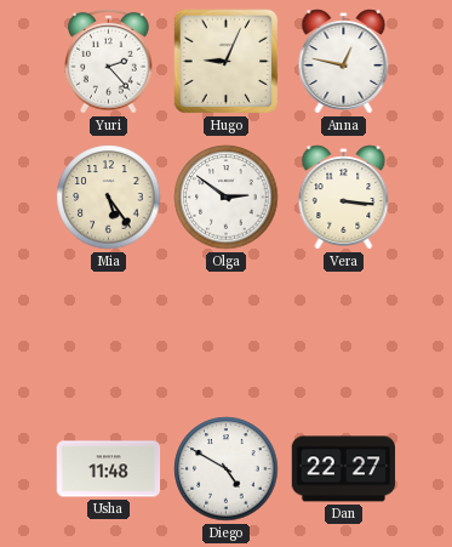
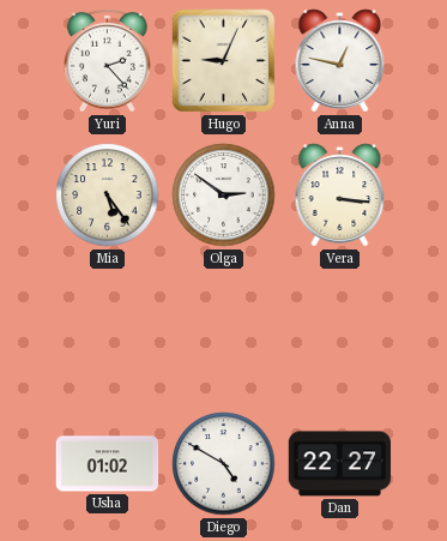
Usha: 11:48 -> 01:02
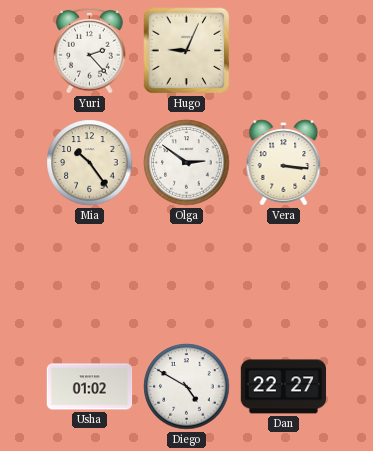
Anna: 12:47 -> none
Mia: 5:24 -> 10:24
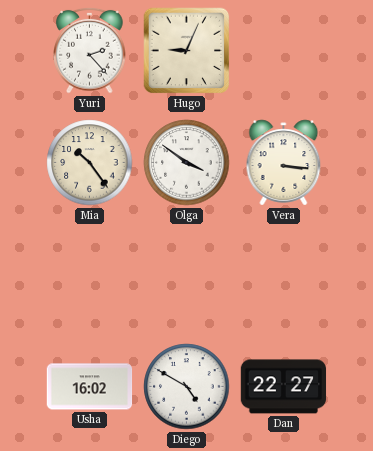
Olga: 2:51 -> 3:51
Usha: 01:02 -> 16:02
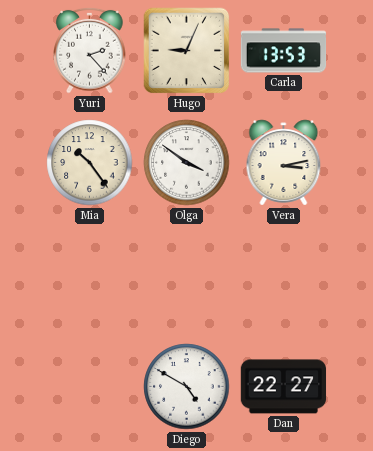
Carla: none -> 13:53
Vera: 3:16 -> 3:13
Usha: 16:02 -> none
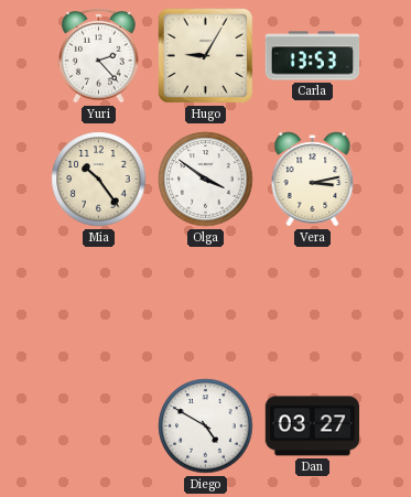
Hugo: 9:04 -> 9:05
Dan: 22:27 -> 03:27
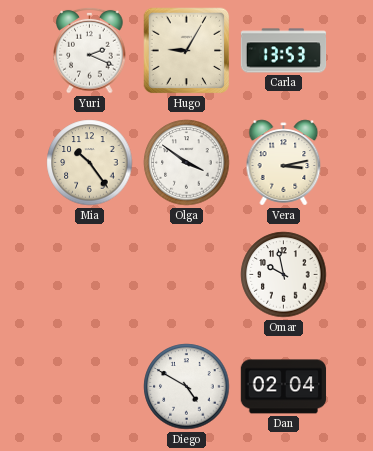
Yuri: 2:23 -> 2:19
Omar: none -> 9:58
Dan: 03:27 -> 02:04
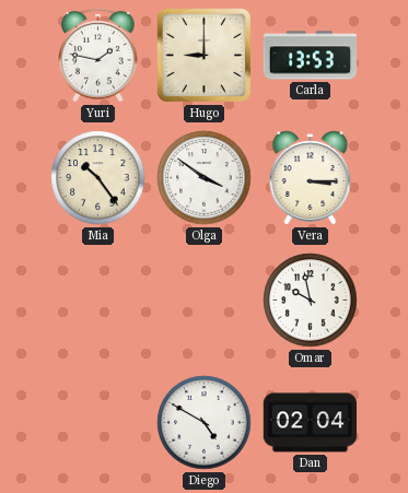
Yuri: 2:19 -> 1:47
Hugo: 9:05 -> 9:00
Vera: 3:13 -> 3:15
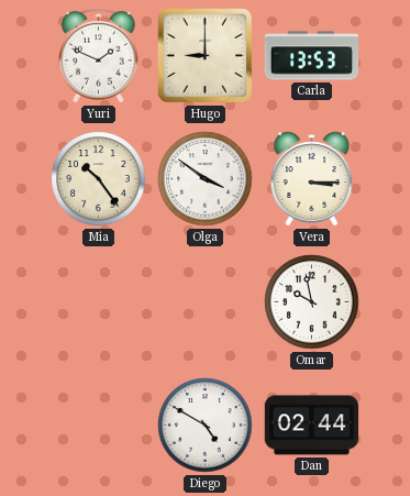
Yuri: 1:47 -> 1:49
Dan: 02:04 -> 02:44
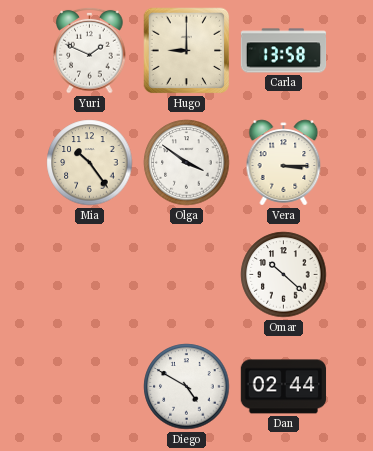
Carla: 13:53 -> 13:58
Omar: 9:58 -> 10:22
